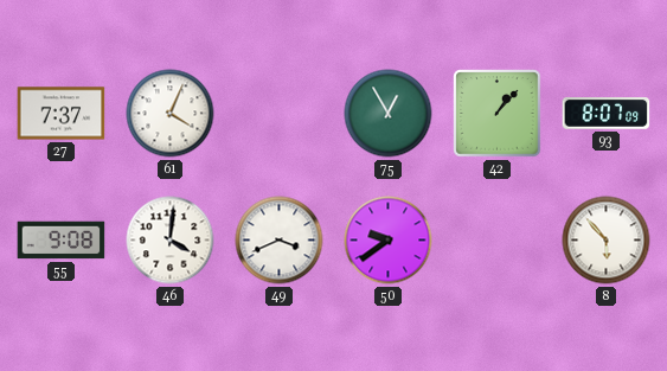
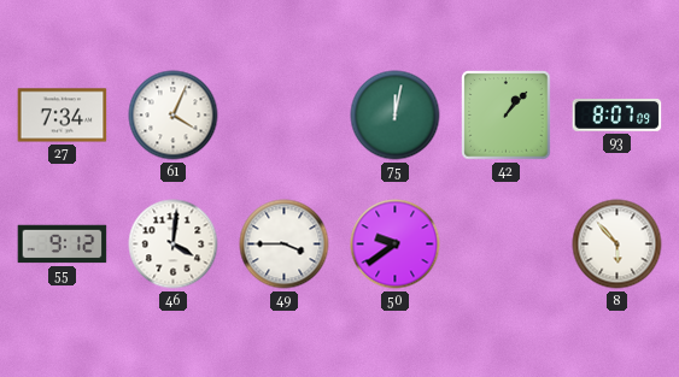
27: 7:37 -> 7:34
75: 12:55 -> 12:02
55: 9:08 -> 9:12
49: 3:41 -> 3:45
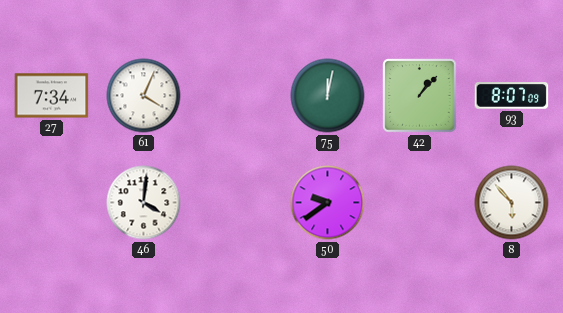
55: 9:12 -> none
49: 3:45 -> none
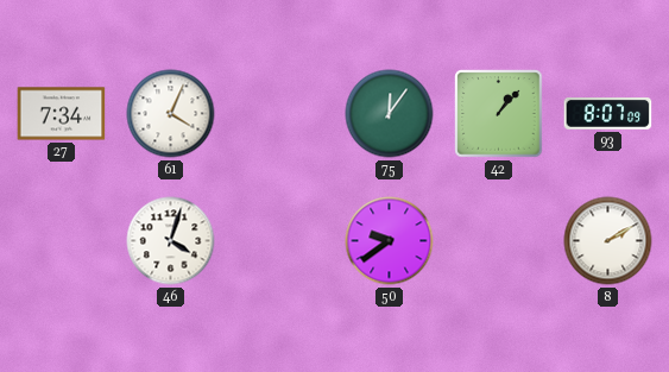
75: 12:02 -> 12:06
46: 4:01 -> 4:03
8: 5:53 -> 2:10
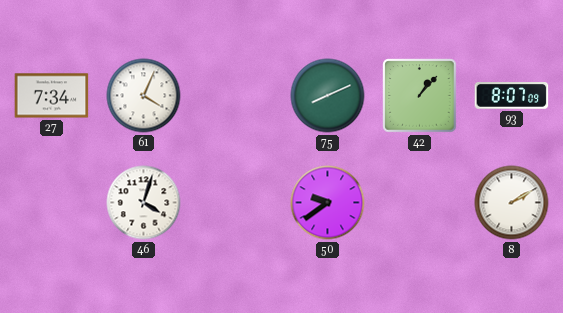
75: 12:06 -> 8:11
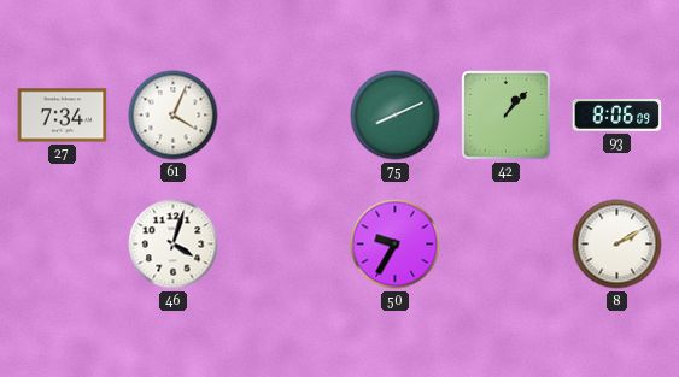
93: 8:07 -> 8:06
50: 9:39 -> 9:35
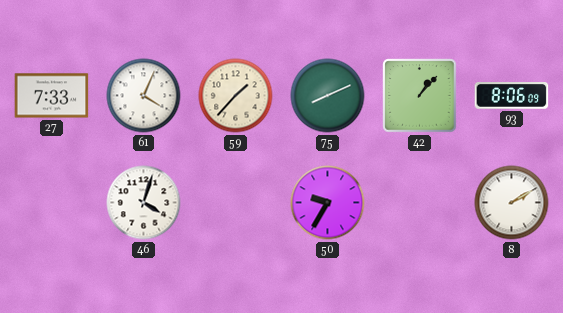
27: 7:34 -> 7:33
59: none -> 1:37
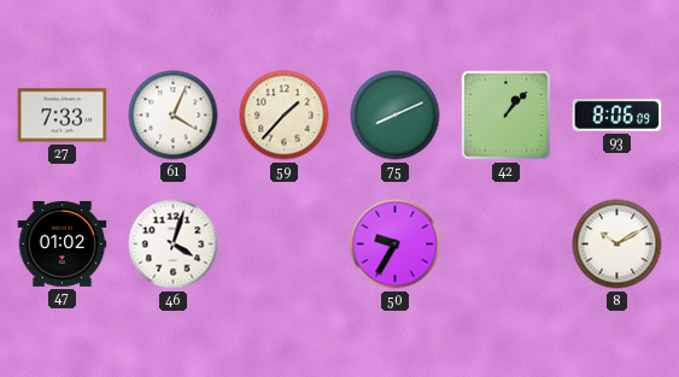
47: none -> 01:02
8: 2:10 -> 10:10
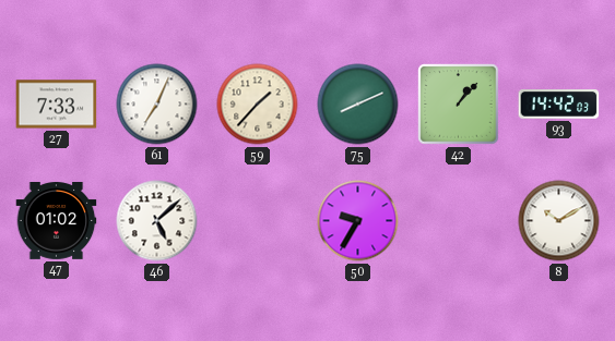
61: 4:04 -> 7:04
93: 8:06 -> 14:42
46: 4:03 -> 5:08
